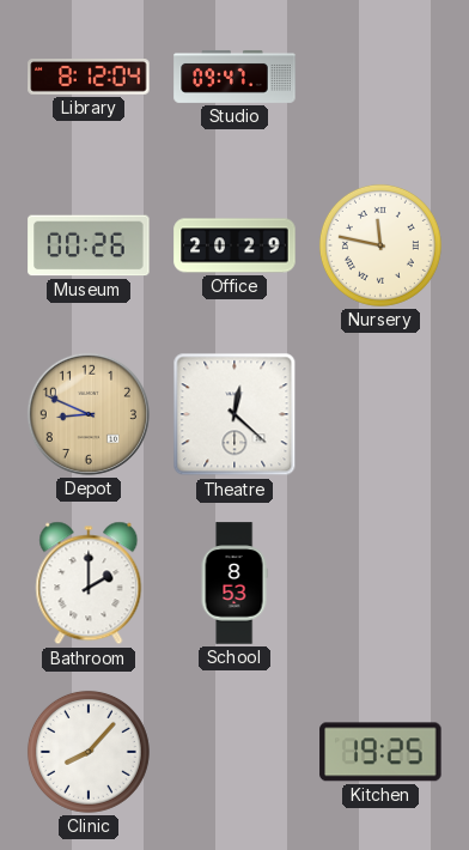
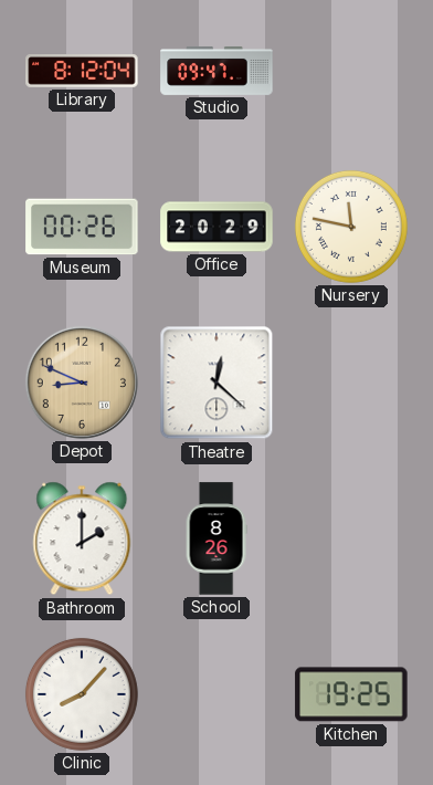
School: 8:53 -> 8:26
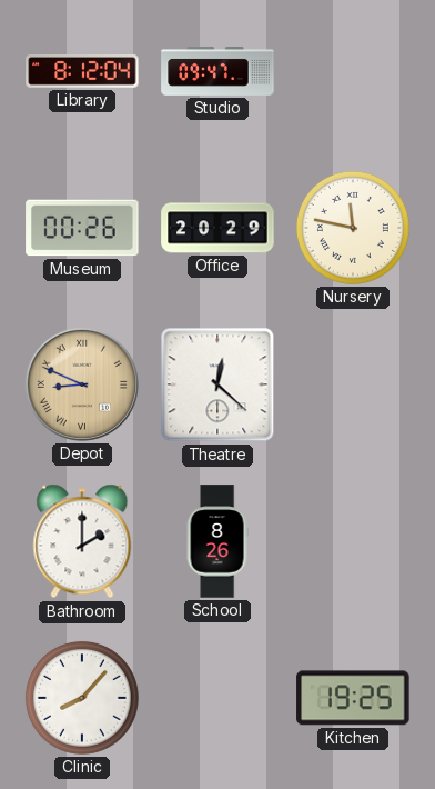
Depot numerals: Arabic -> Roman
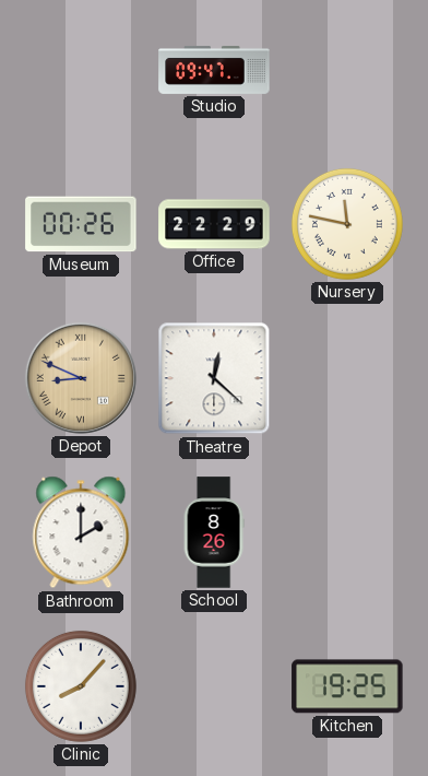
Library: 8:12 -> none
Office: 20:29 -> 22:29
